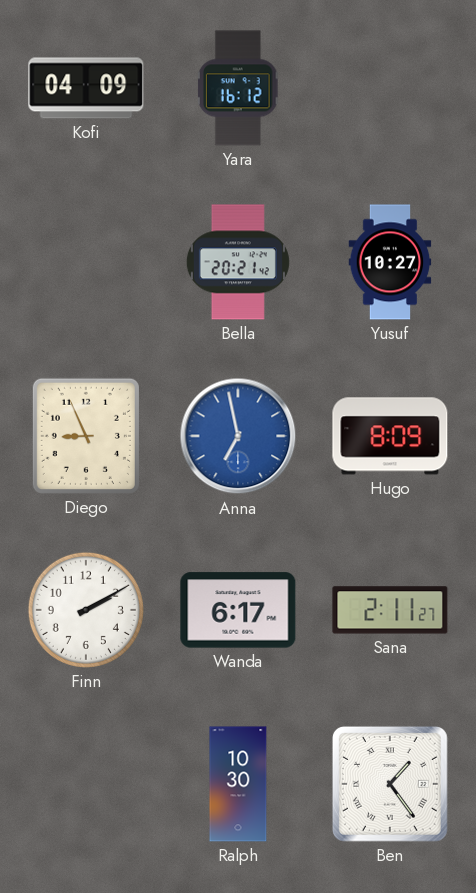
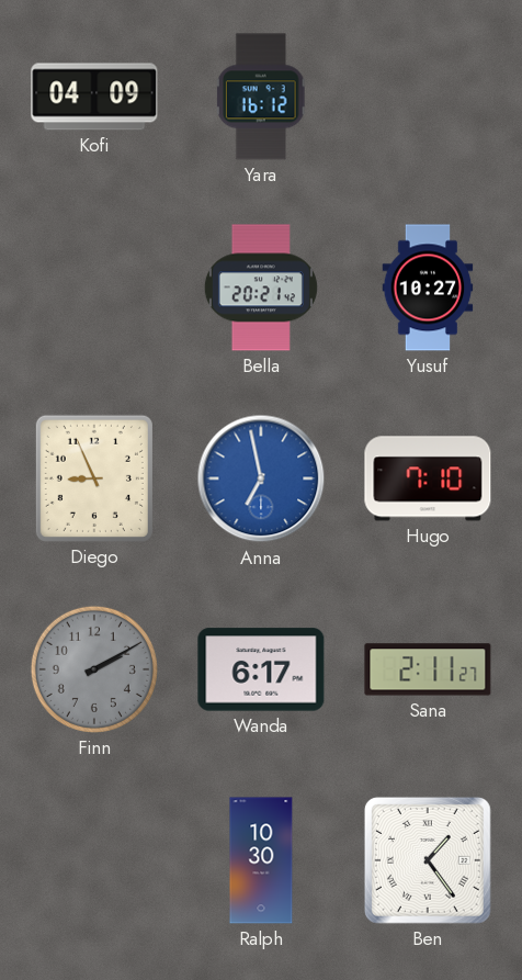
Hugo: 8:09 -> 7:10
Finn dial: white -> grey
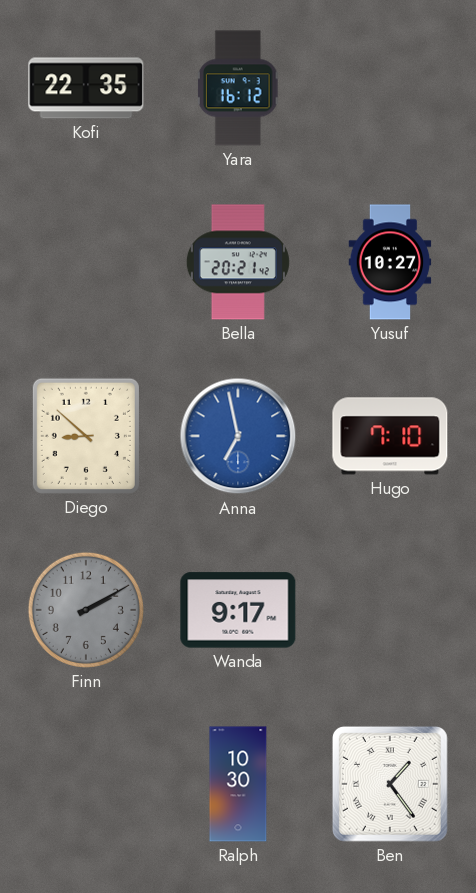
Kofi: 04:09 -> 22:35
Diego: 8:56 -> 8:52
Wanda: 6:17 -> 9:17
Sana: 2:11 -> none
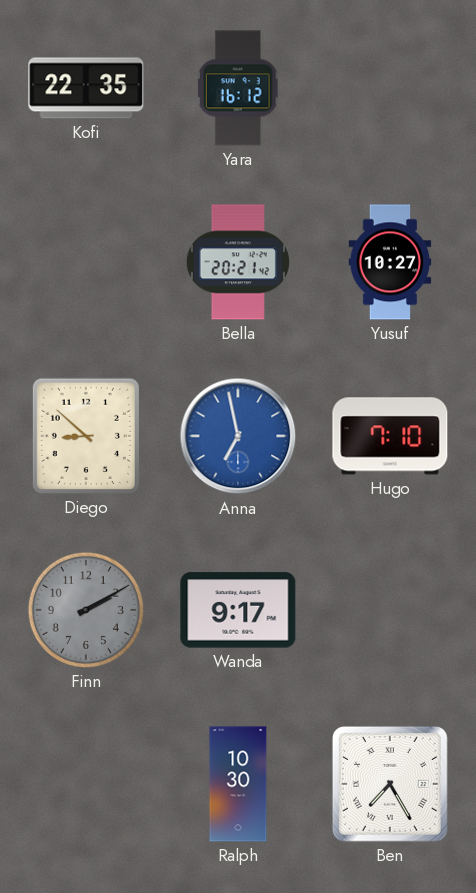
Ben: 1:24 -> 7:25
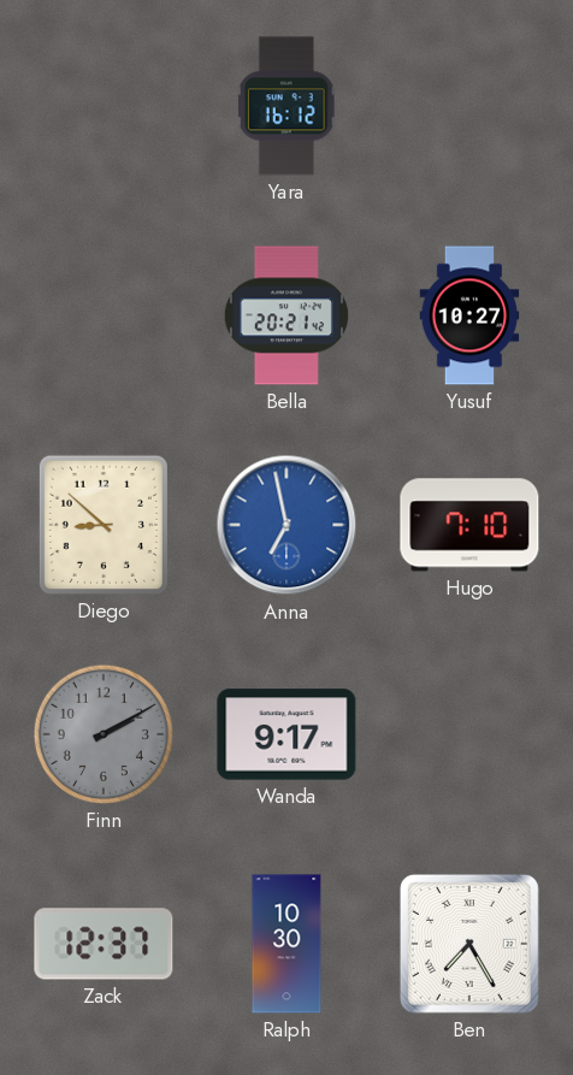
Kofi: 22:35 -> none
Zack: none -> 12:37
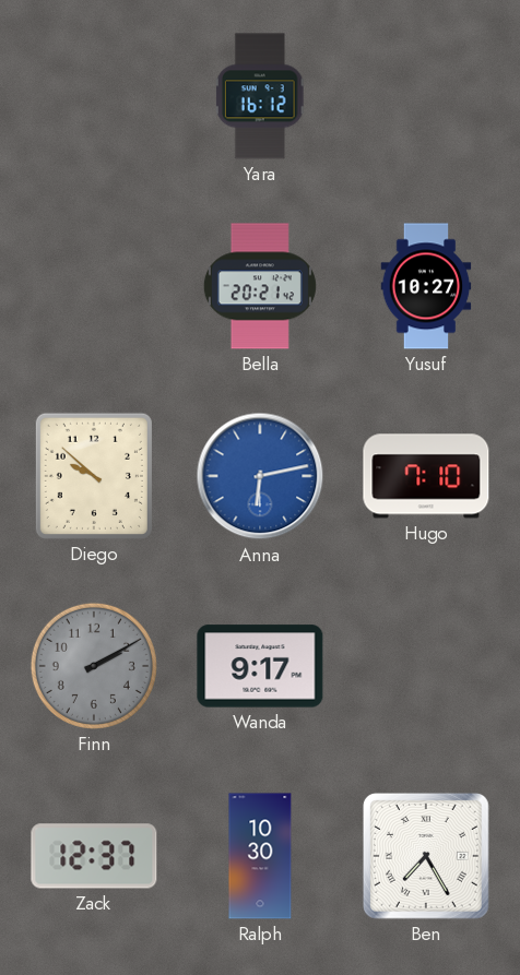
Diego: 8:52 -> 9:52
Anna: 6:58 -> 6:13
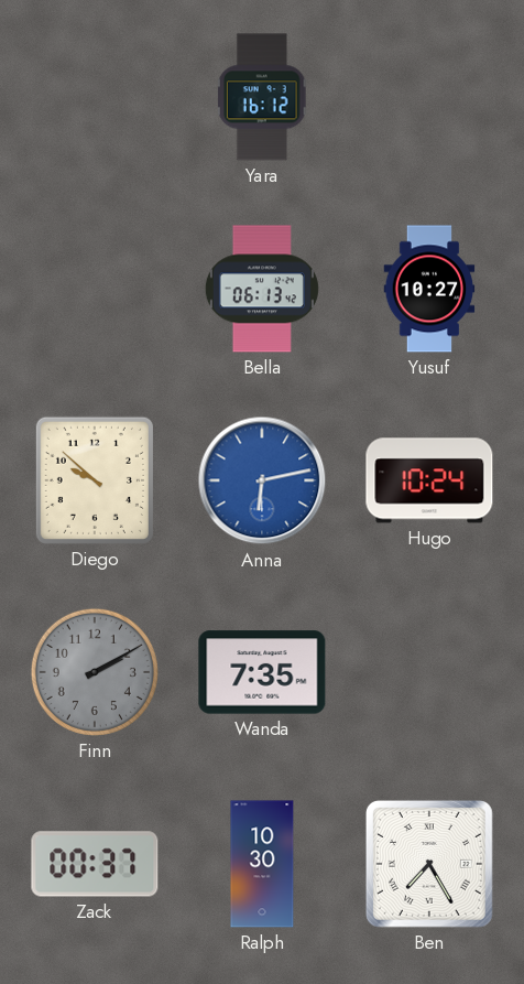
Bella: 20:21 -> 06:13
Hugo: 7:10 -> 10:24
Wanda: 9:17 -> 7:35
Zack: 12:37 -> 00:37
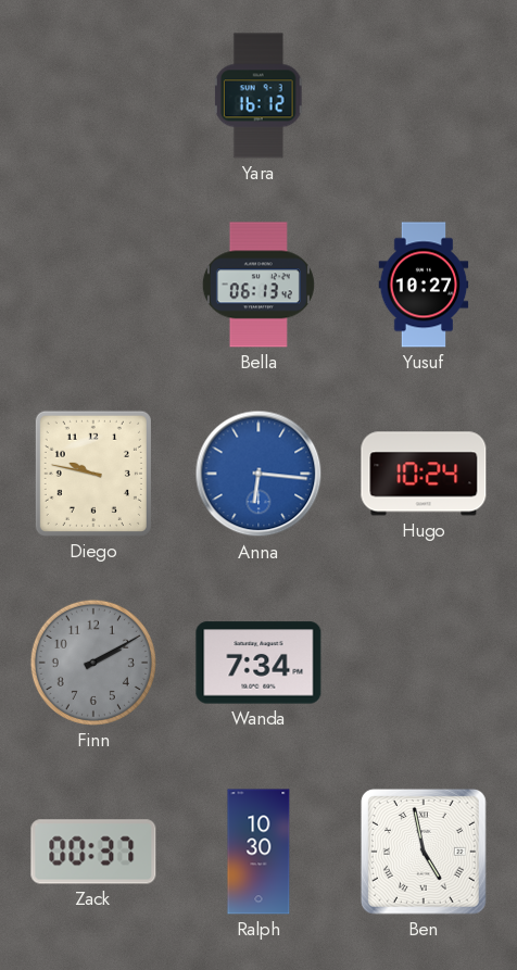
Diego: 9:52 -> 9:47
Anna: 6:13 -> 6:16
Wanda: 7:35 -> 7:34
Ben: 7:25 -> 4:58
